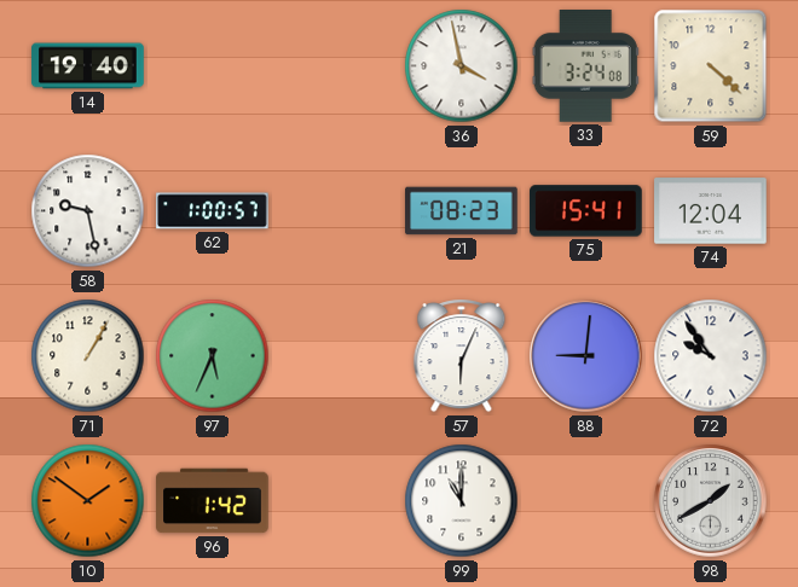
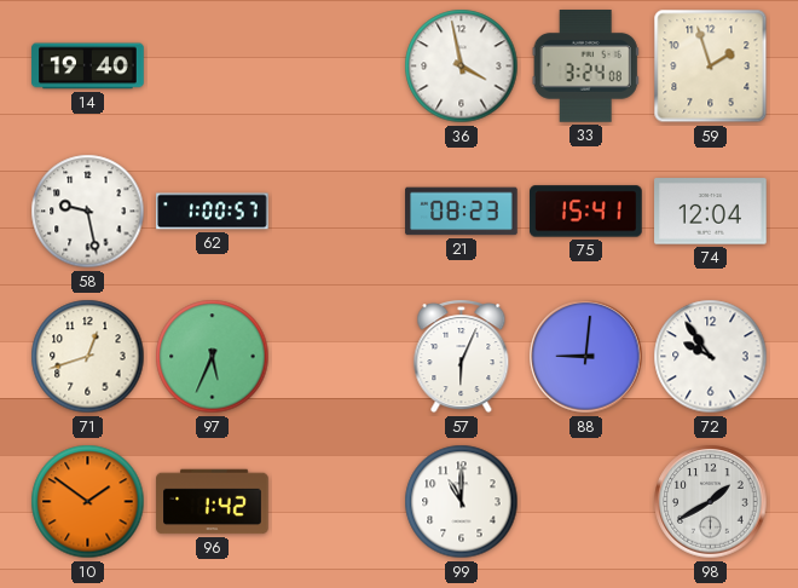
59: 4:22 -> 1:57
71: 1:05 -> 12:42
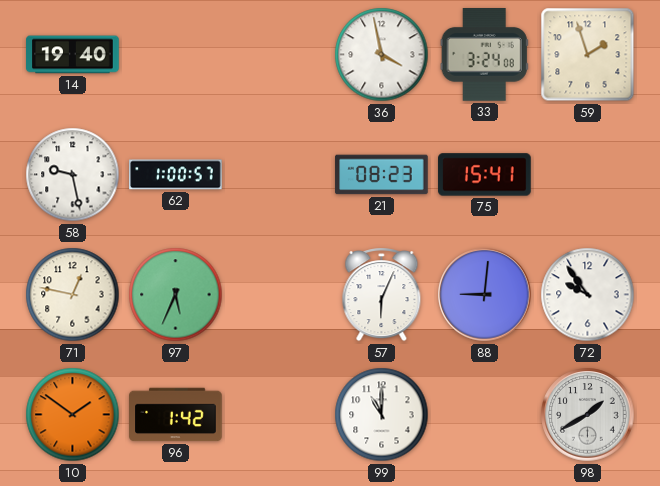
74: 12:04 -> none
71: 12:42 -> 12:47
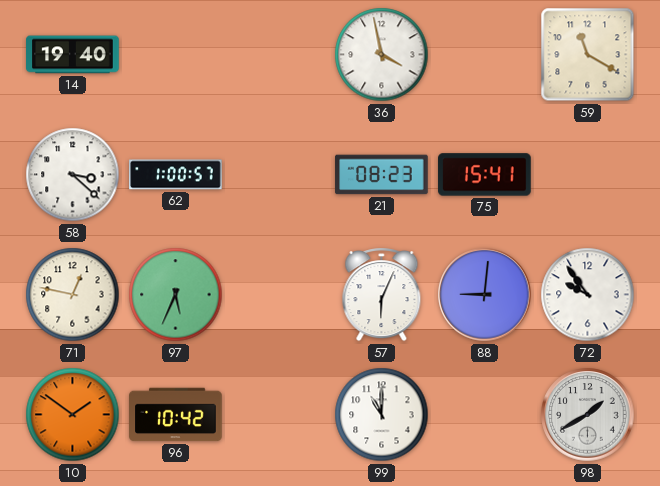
33: 3:24 -> none
59: 1:57 -> 11:20
58: 9:28 -> 3:22
96: 1:42 -> 10:42
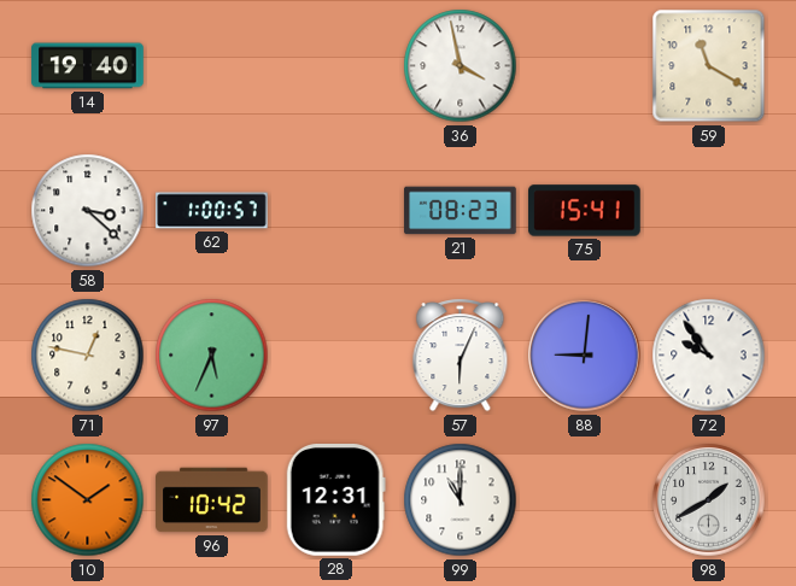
28: none -> 12:31
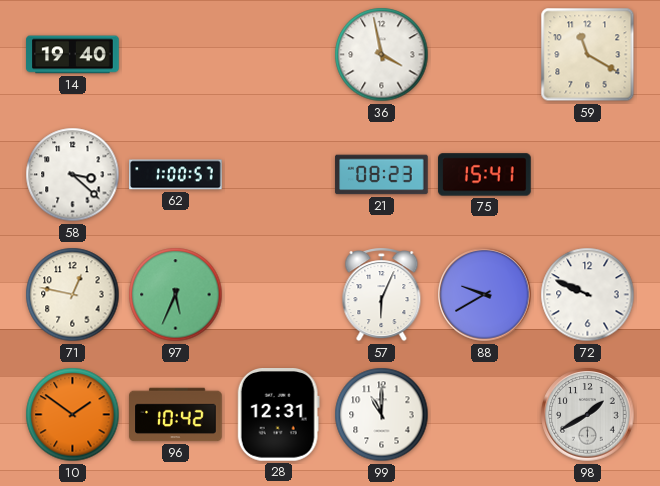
88: 9:01 -> 9:40
72: 9:54 -> 9:49
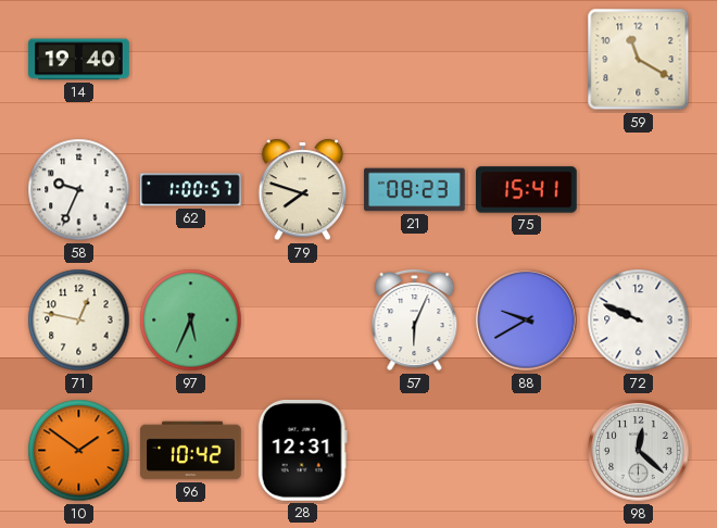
36: 3:58 -> none
58: 3:22 -> 9:34
79: none -> 7:48
99: 11:00 -> none
98: 1:40 -> 12:22
